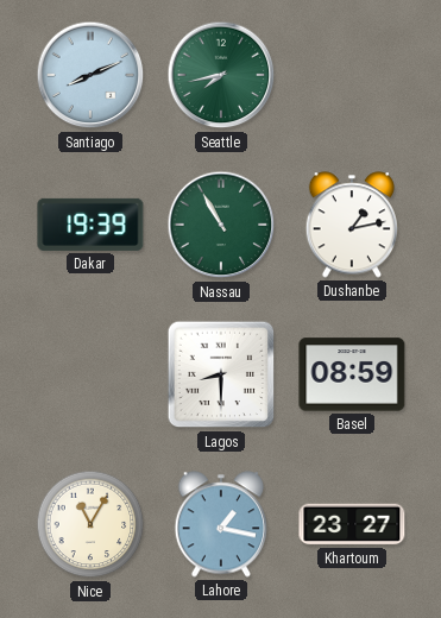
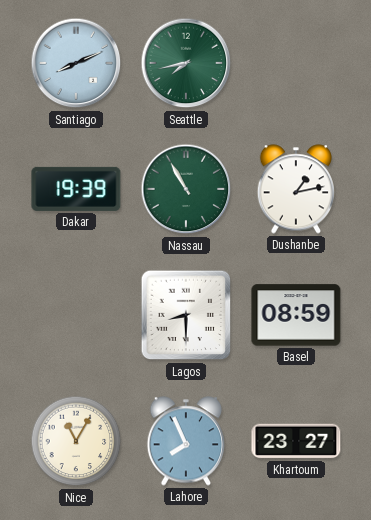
Lahore: 1:17 -> 7:56
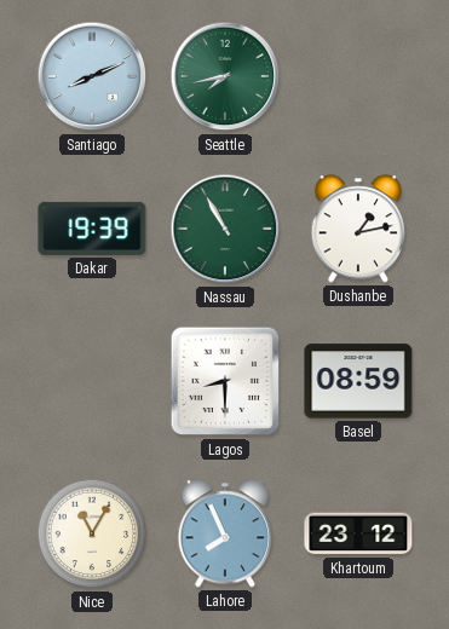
Khartoum: 23:27 -> 23:12
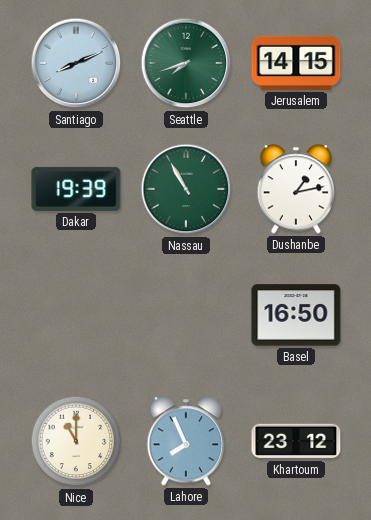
Seattle: 7:43 -> 7:42
Jerusalem: none -> 14:15
Lagos: 8:30 -> none
Basel: 08:59 -> 16:50
Nice: 11:05 -> 11:00
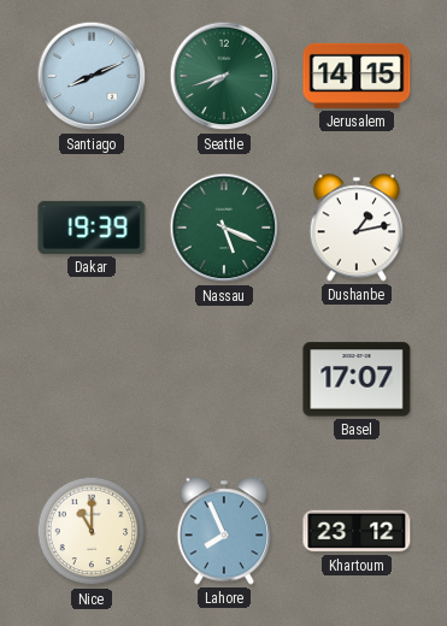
Nassau: 10:55 -> 5:19
Basel: 16:50 -> 17:07
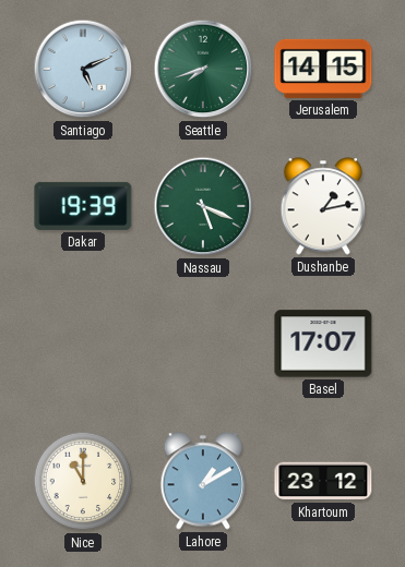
Santiago: 8:11 -> 5:11
Lahore: 7:56 -> 1:10
